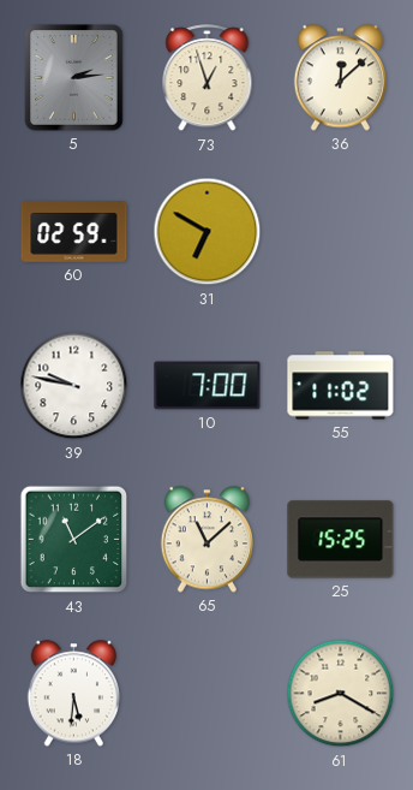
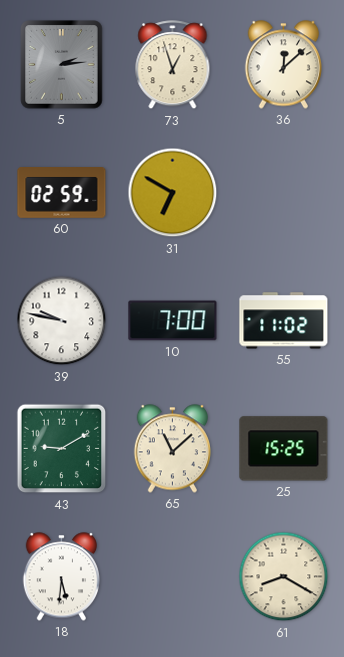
43: 11:09 -> 9:10
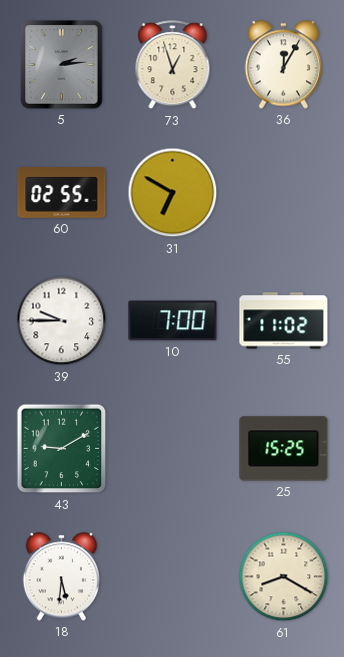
36: 12:08 -> 12:05
60: 02:59 -> 02:55
39: 9:47 -> 9:45
65: 11:08 -> none
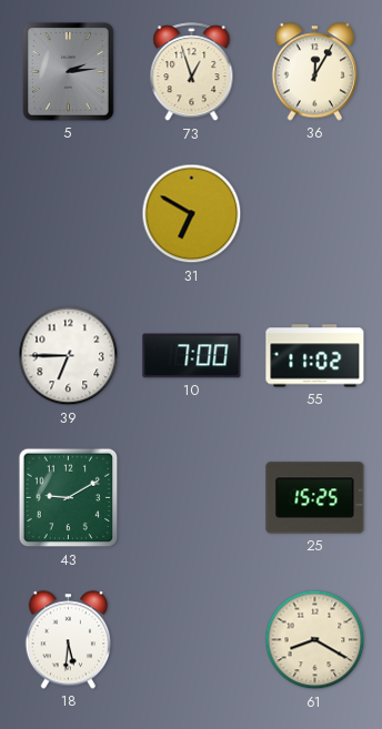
60: 02:55 -> none
39: 9:45 -> 6:45
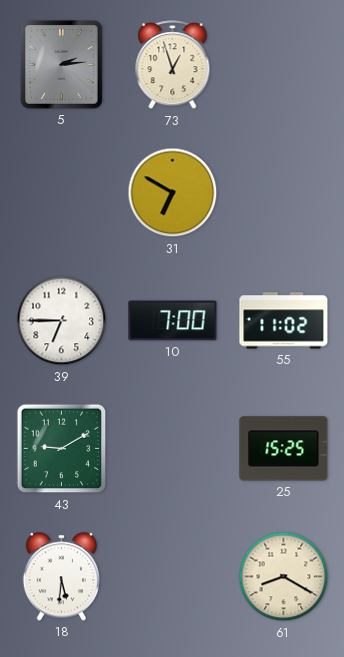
36: 12:05 -> none
